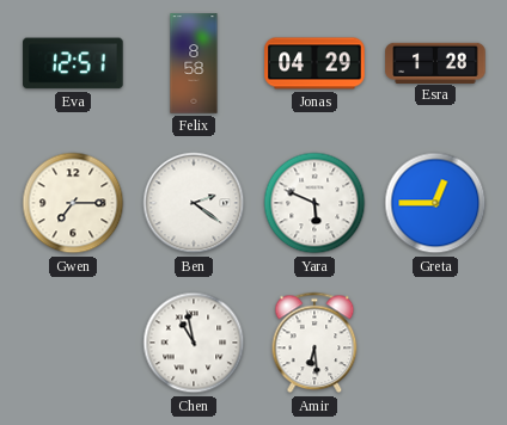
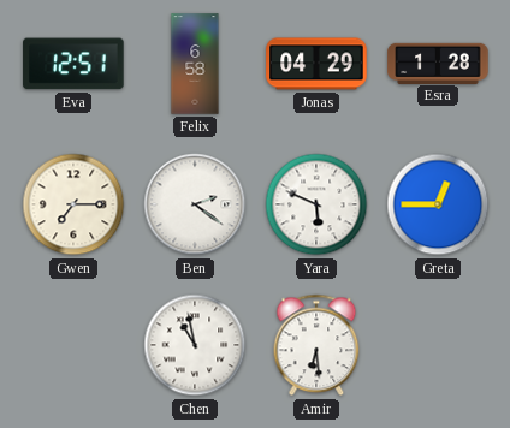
Felix: 8:58 -> 6:58
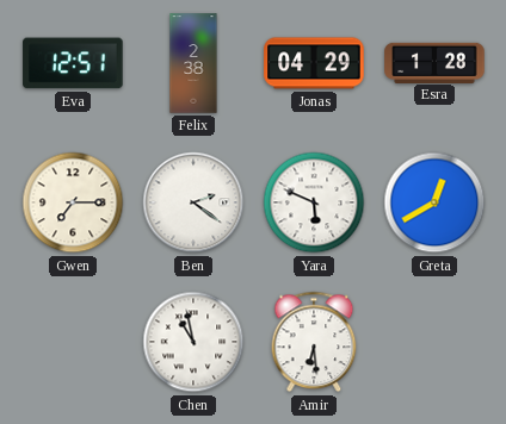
Felix: 6:58 -> 2:38
Greta: 12:45 -> 12:40
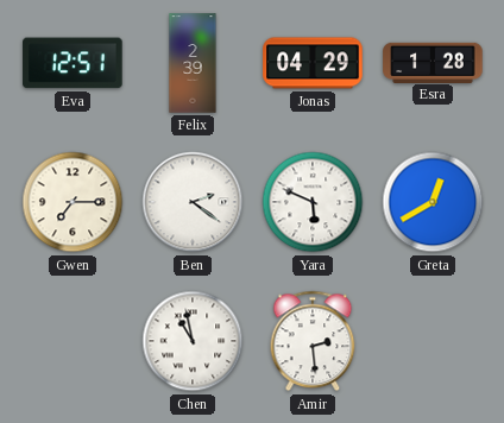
Felix: 2:38 -> 2:39
Amir: 6:29 -> 2:29
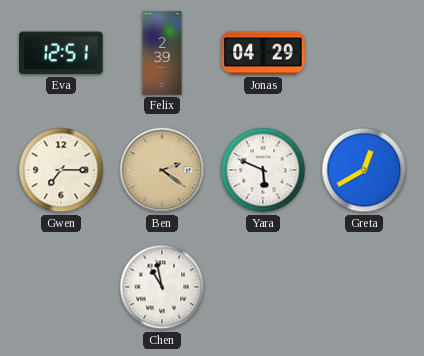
Esra: 1:28 -> none
Ben dial: white -> champagne
Amir: 2:29 -> none
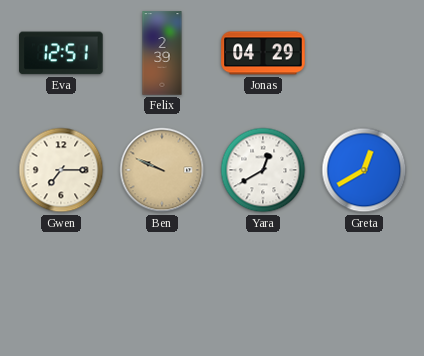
Ben: 2:21 -> 9:49
Yara: 5:49 -> 12:40
Chen: 10:58 -> none
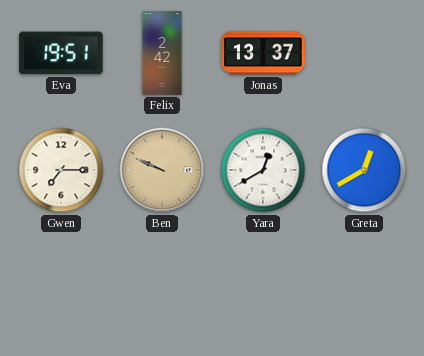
Eva: 12:51 -> 19:51
Felix: 2:39 -> 2:42
Jonas: 04:29 -> 13:37
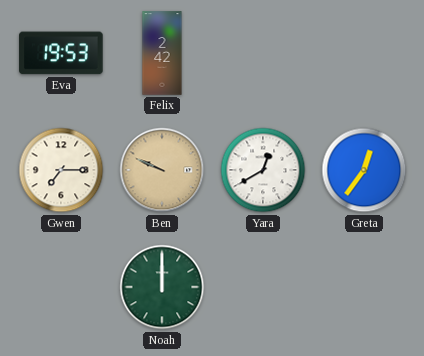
Eva: 19:51 -> 19:53
Jonas: 13:37 -> none
Greta: 12:40 -> 12:36
Noah: none -> 12:00
